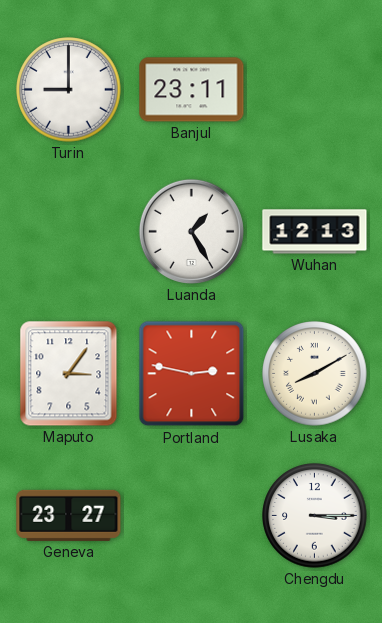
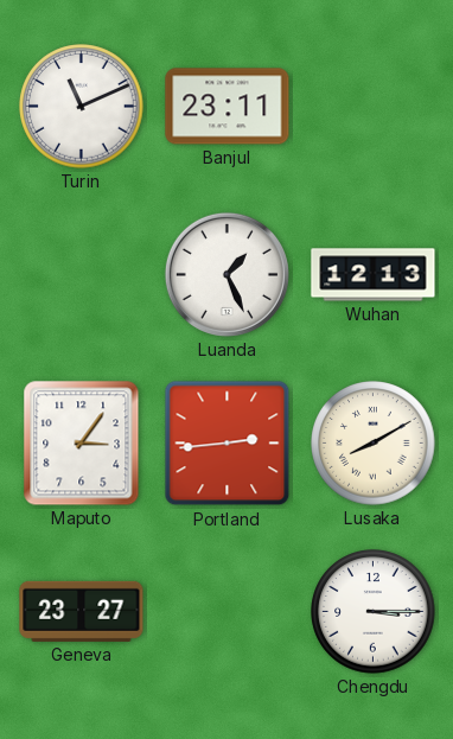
Turin: 9:00 -> 11:11
Luanda: 1:25 -> 1:26
Portland: 2:47 -> 2:44
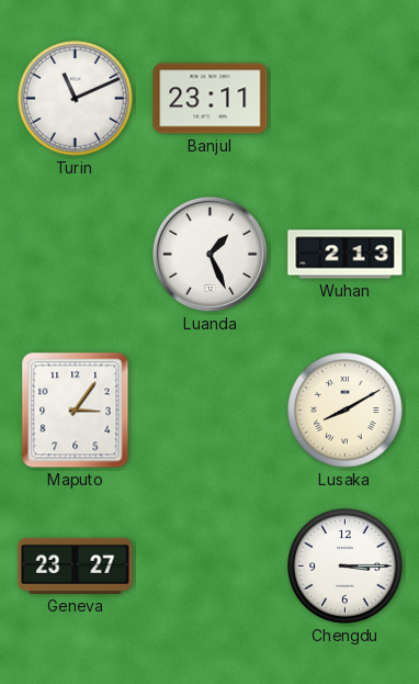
Wuhan: 12:13 -> 2:13
Portland: 2:44 -> none
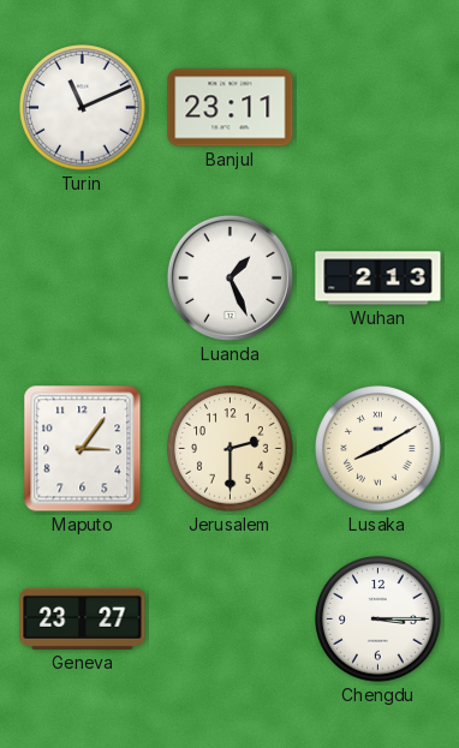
Jerusalem: none -> 2:30
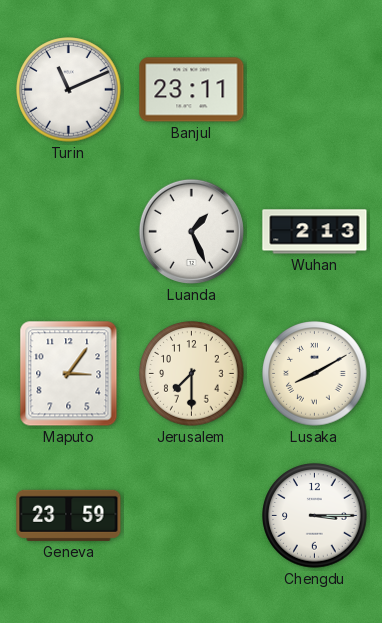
Jerusalem: 2:30 -> 7:30
Geneva: 23:27 -> 23:59
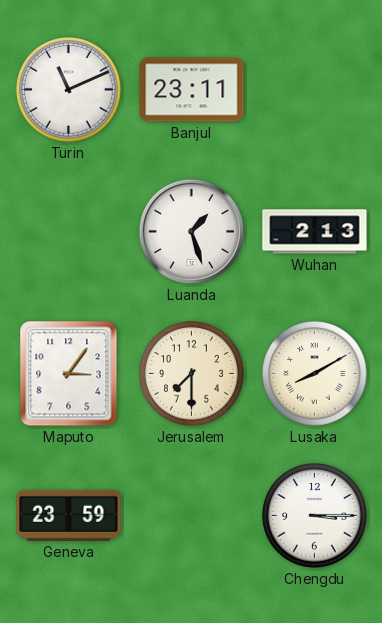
Luanda: 1:26 -> 1:27
